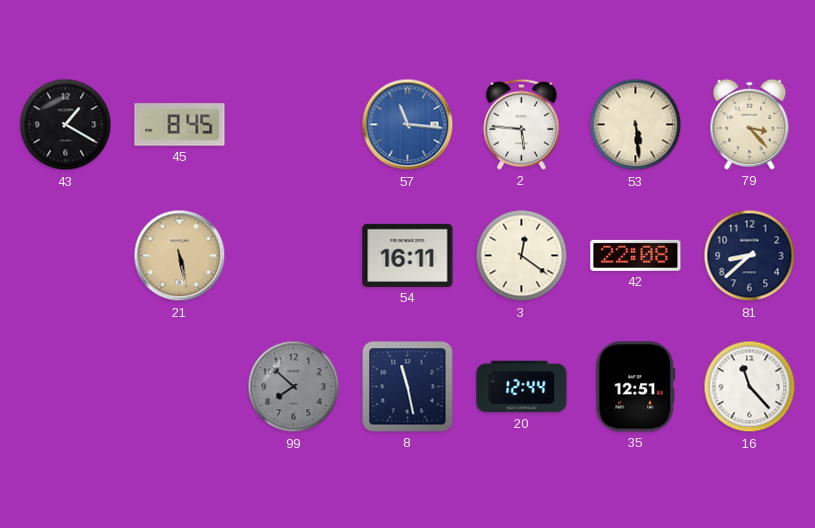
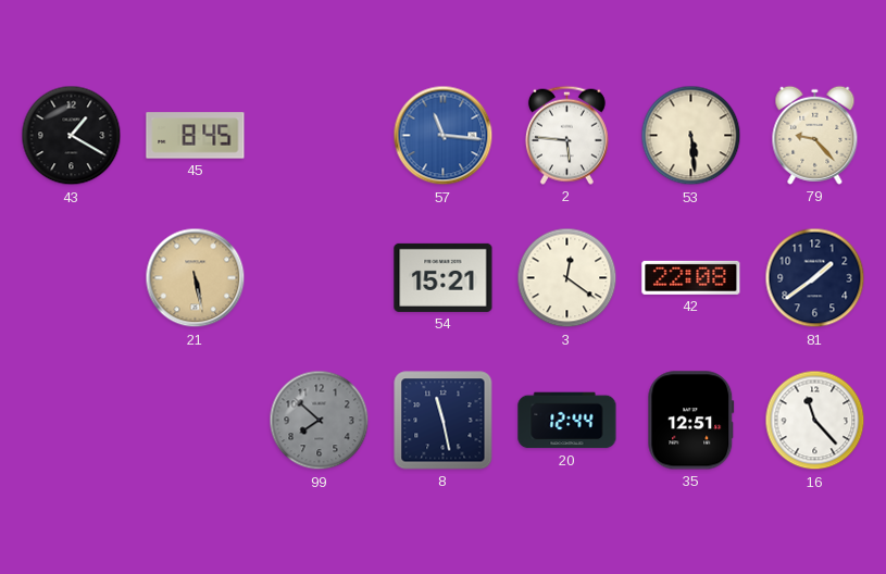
79: 3:23 -> 9:23
54: 16:11 -> 15:21
81: 8:38 -> 1:39
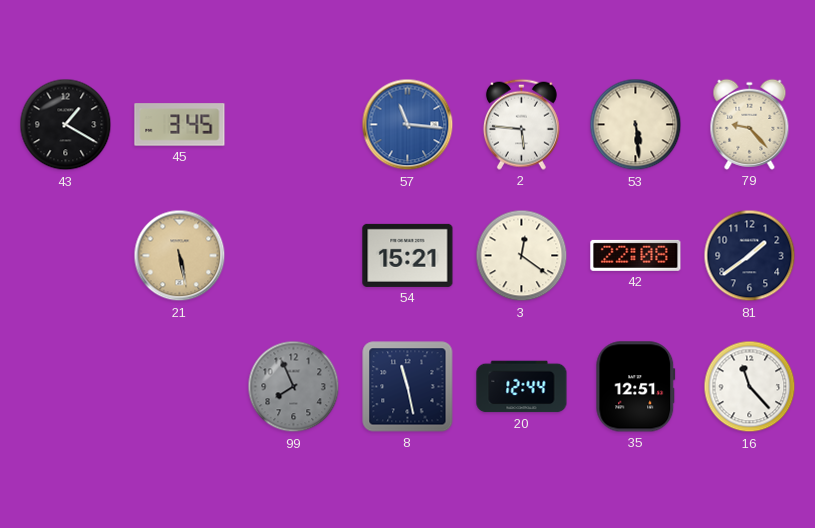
45: 8:45 -> 3:45
99: 7:52 -> 7:56
